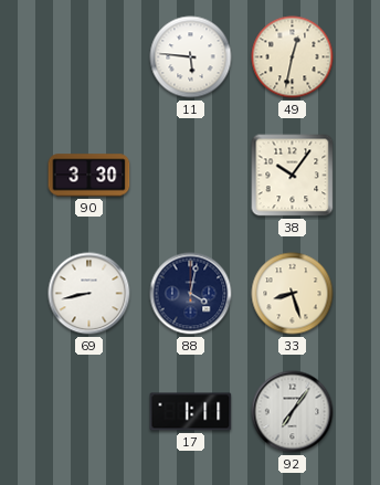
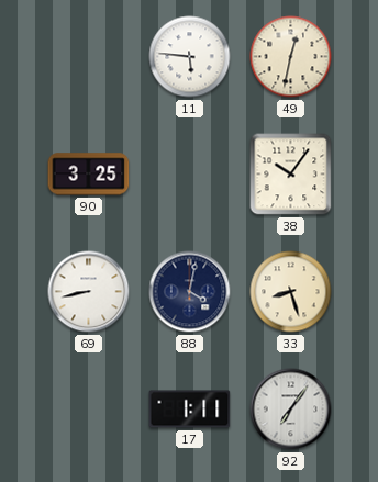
90: 3:30 -> 3:25
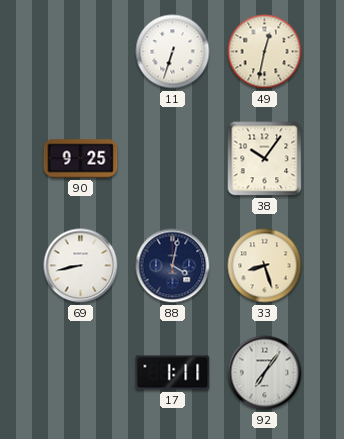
11: 5:46 -> 6:33
90: 3:25 -> 9:25
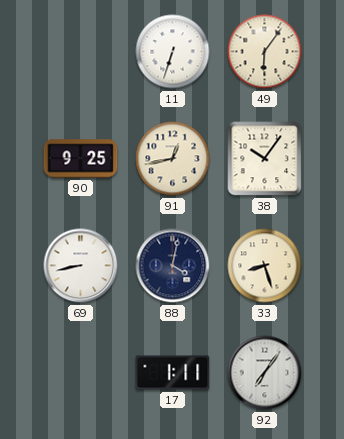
49: 12:32 -> 6:06
91: none -> 12:43
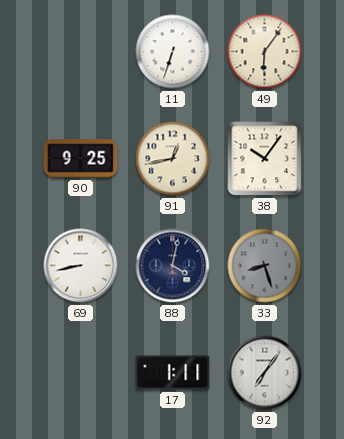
33 dial: cream -> grey
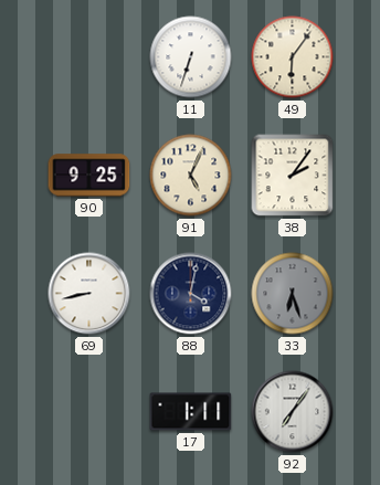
91: 12:43 -> 5:04
38: 10:06 -> 2:06
33: 8:27 -> 6:27
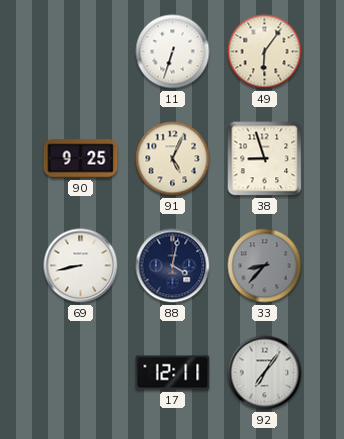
38: 2:06 -> 8:57
33: 6:27 -> 8:37
17: 1:11 -> 12:11
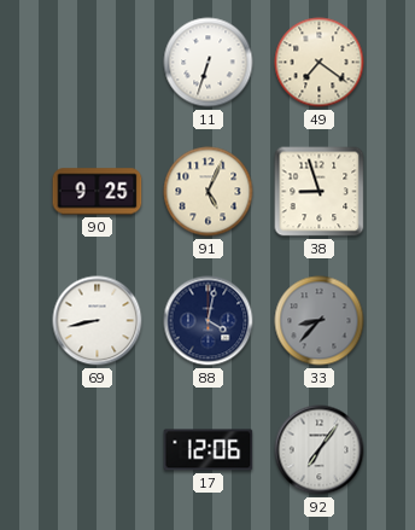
49: 6:06 -> 7:21
17: 12:11 -> 12:06
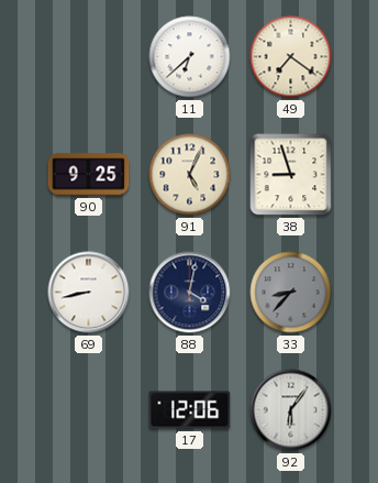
11: 6:33 -> 6:38
92: 7:06 -> 6:06
